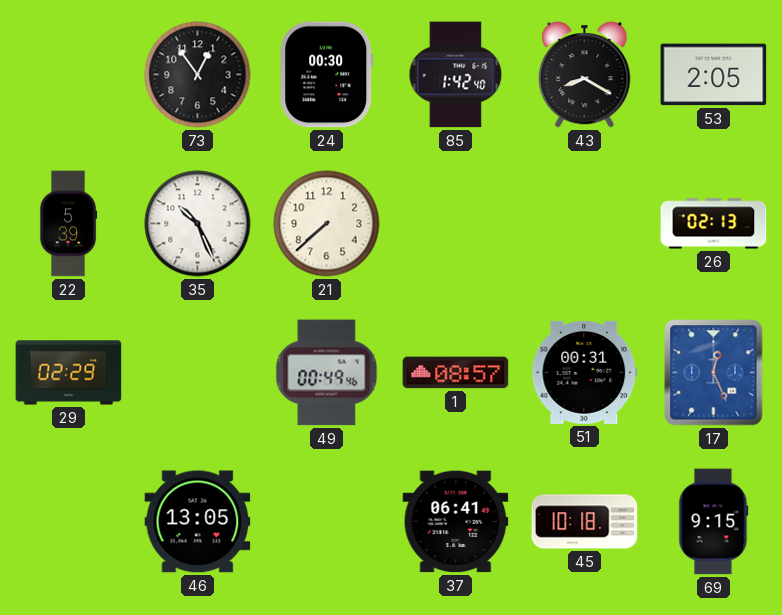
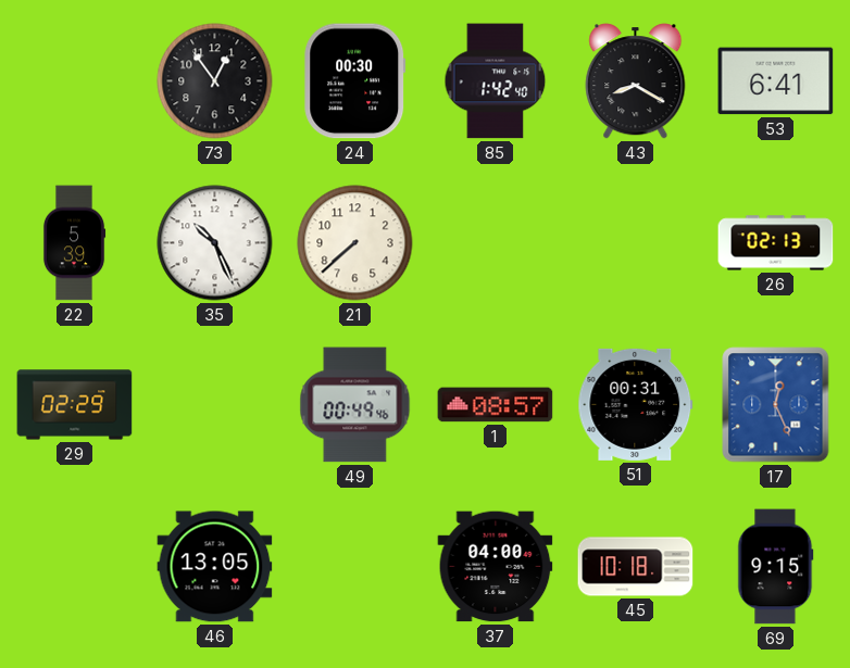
53: 2:05 -> 6:41
37: 06:41 -> 04:00
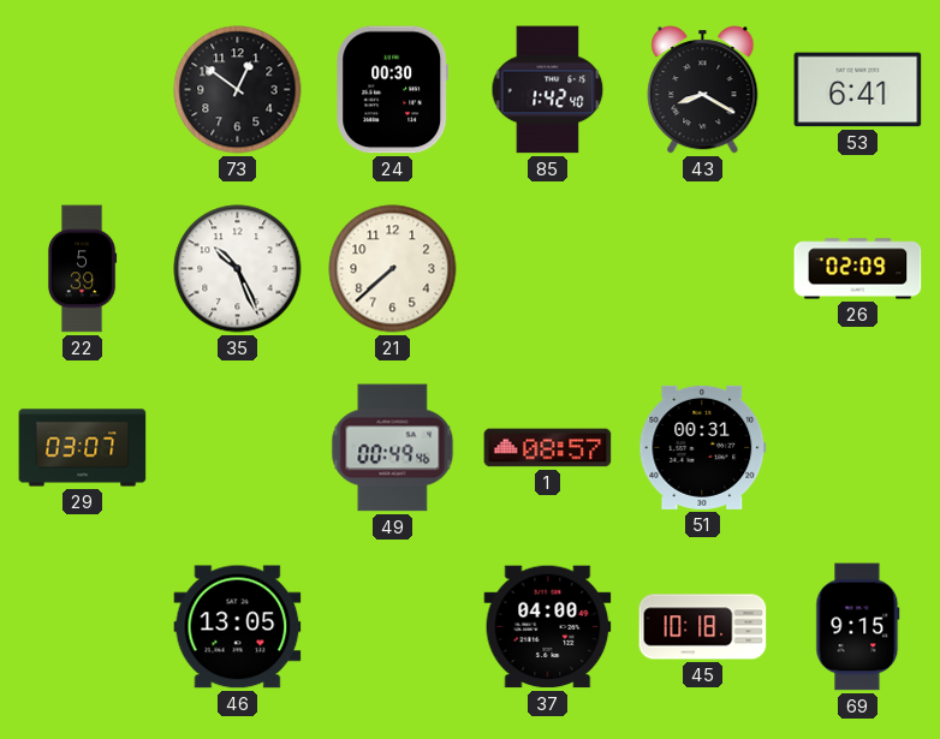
73: 12:54 -> 12:51
26: 02:13 -> 02:09
29: 02:29 -> 03:07
17: 12:26 -> none
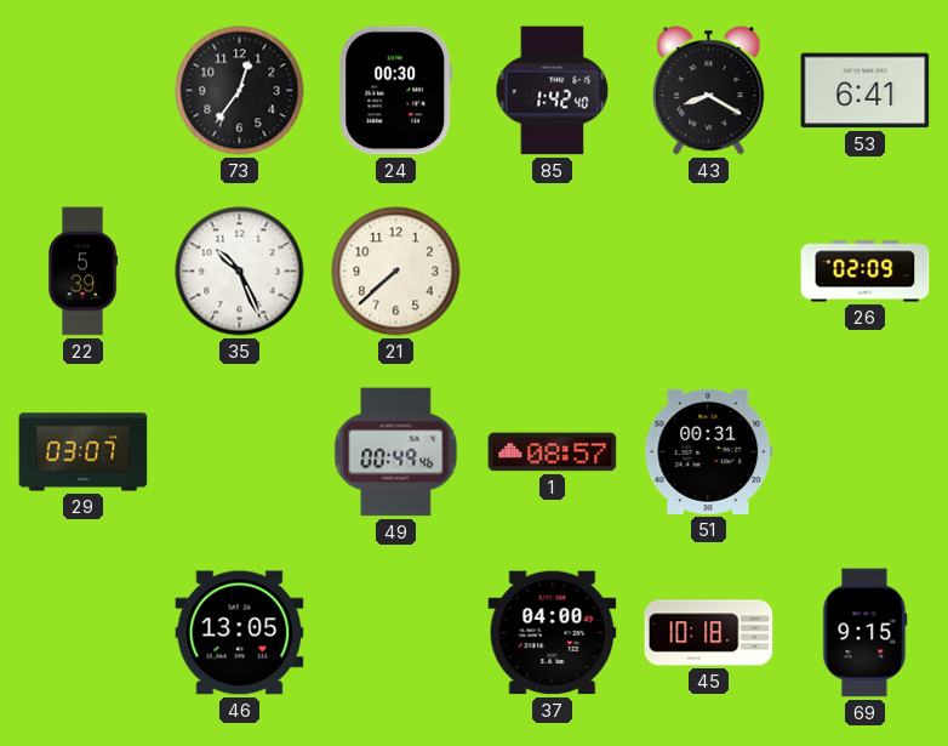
73: 12:51 -> 12:36
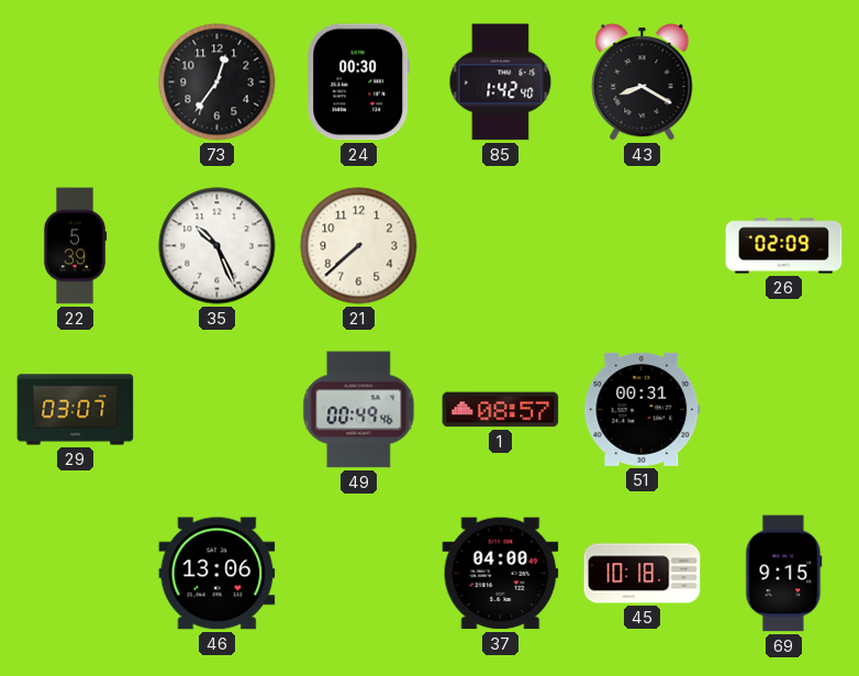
53: 6:41 -> none
46: 13:05 -> 13:06
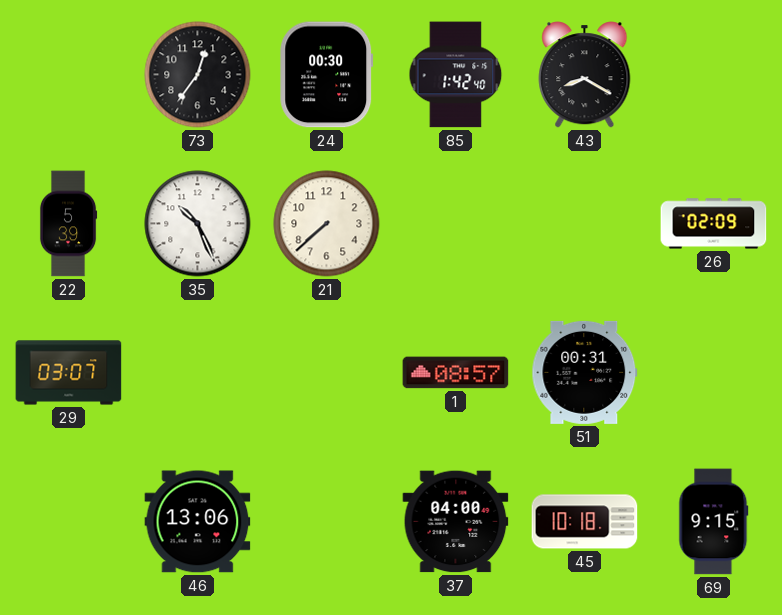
49: 00:49 -> none
